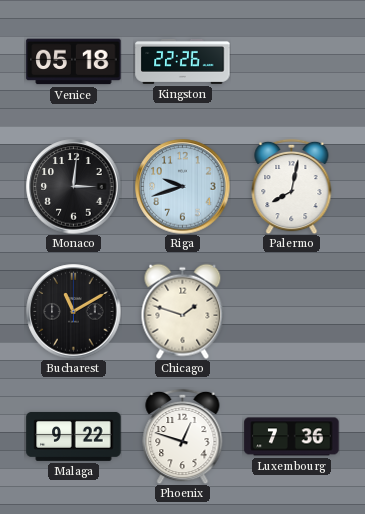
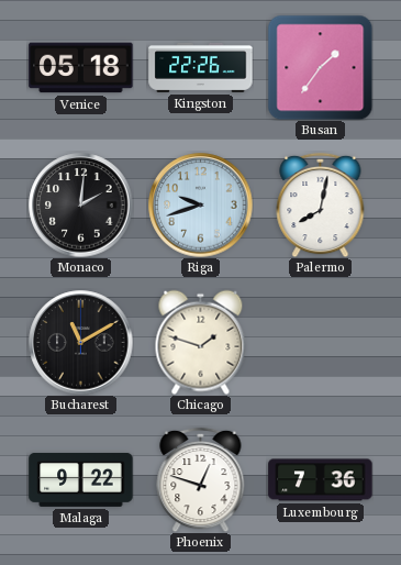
Busan: none -> 1:36
Monaco: 3:01 -> 2:01
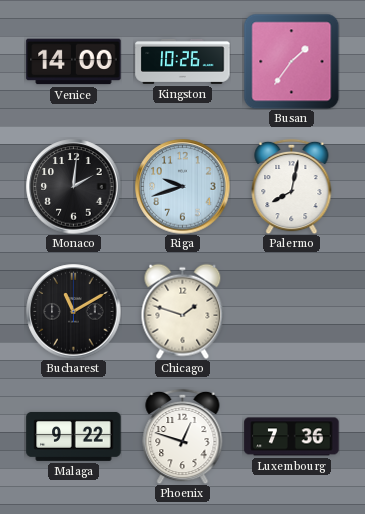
Venice: 05:18 -> 14:00
Kingston: 22:26 -> 10:26
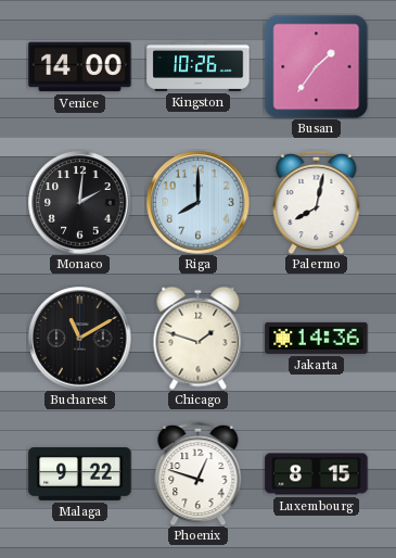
Riga: 9:42 -> 8:00
Jakarta: none -> 14:36
Luxembourg: 7:36 -> 8:15
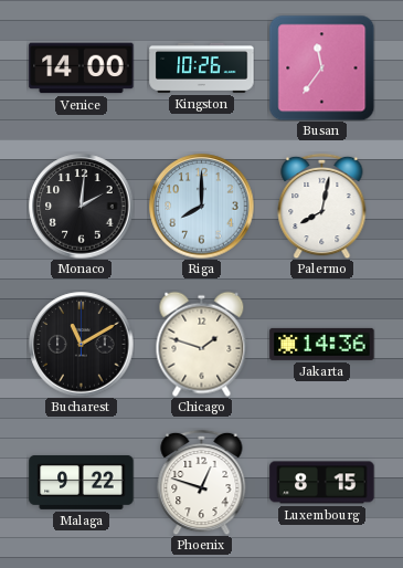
Busan: 1:36 -> 11:36
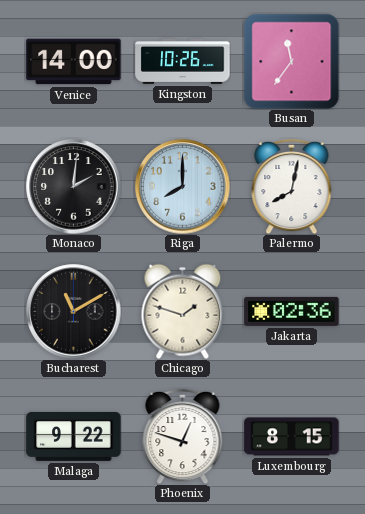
Jakarta: 14:36 -> 02:36
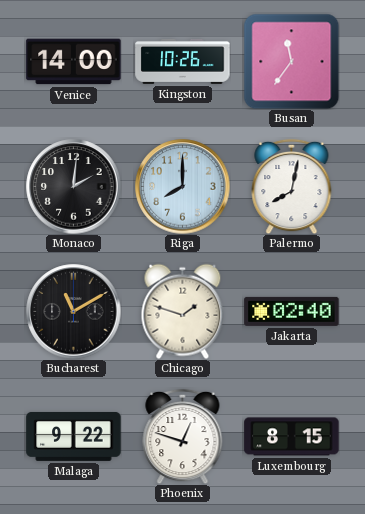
Jakarta: 02:36 -> 02:40
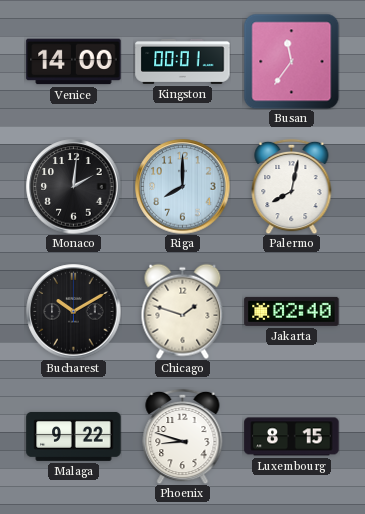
Kingston: 10:26 -> 00:01
Bucharest: 11:10 -> 10:10
Phoenix: 12:48 -> 8:48
